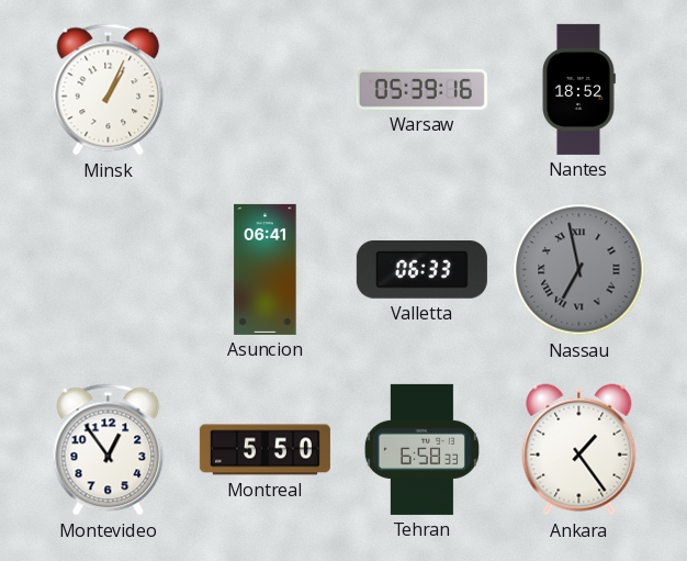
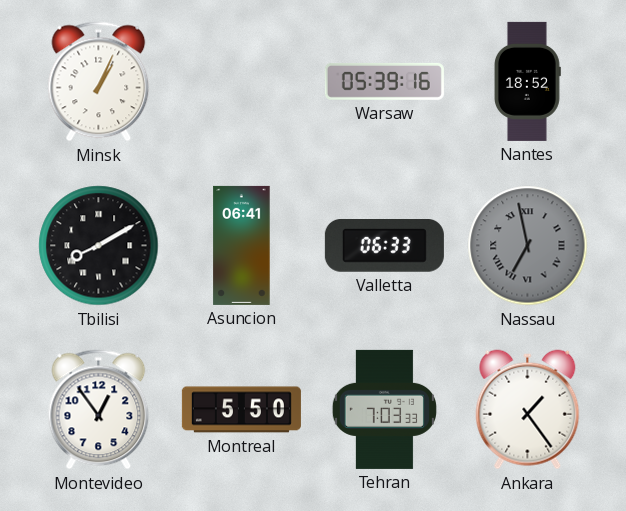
Tbilisi: none -> 8:10
Tehran: 6:58 -> 7:03
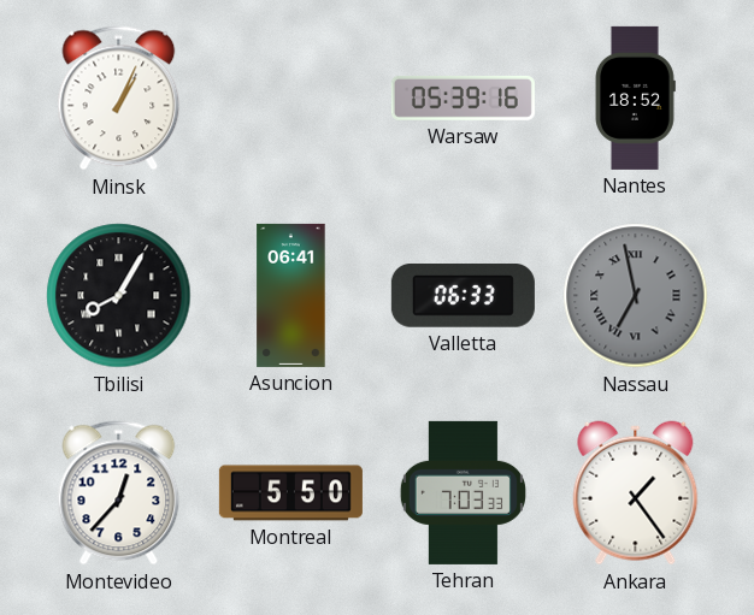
Tbilisi: 8:10 -> 8:05
Montevideo: 12:54 -> 12:37
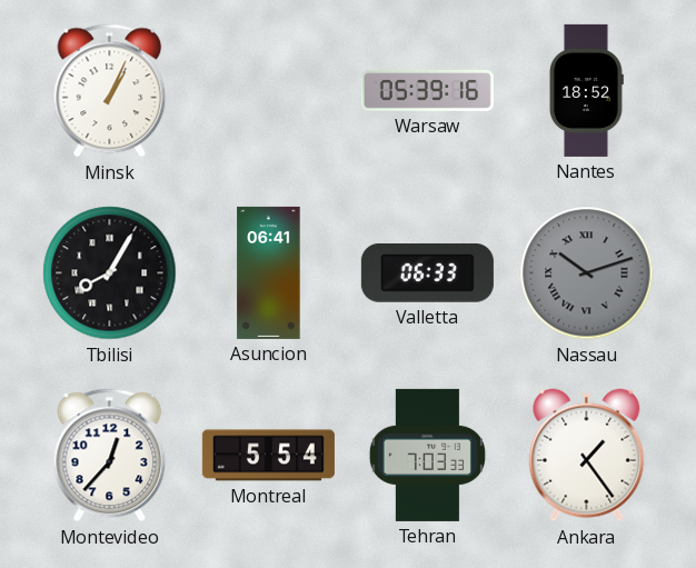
Nassau: 6:58 -> 10:12
Montreal: 5:50 -> 5:54
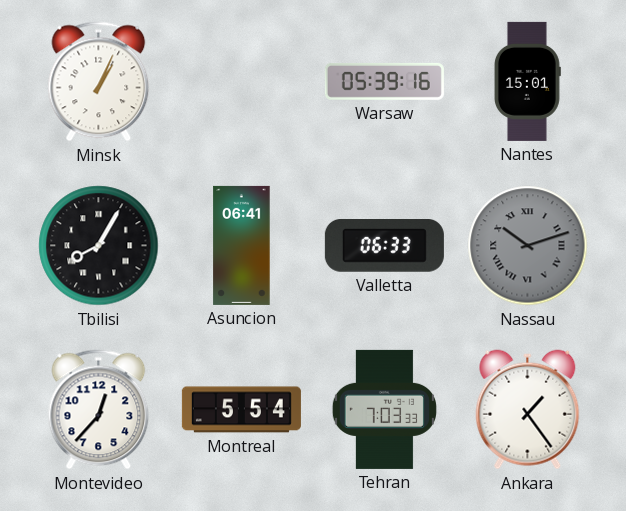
Nantes: 18:52 -> 15:01
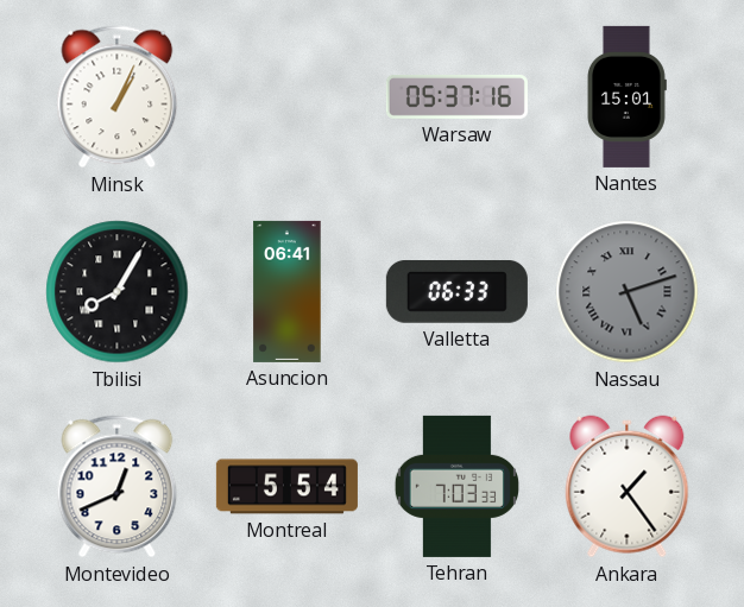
Warsaw: 05:39 -> 05:37
Nassau: 10:12 -> 5:12
Montevideo: 12:37 -> 12:41
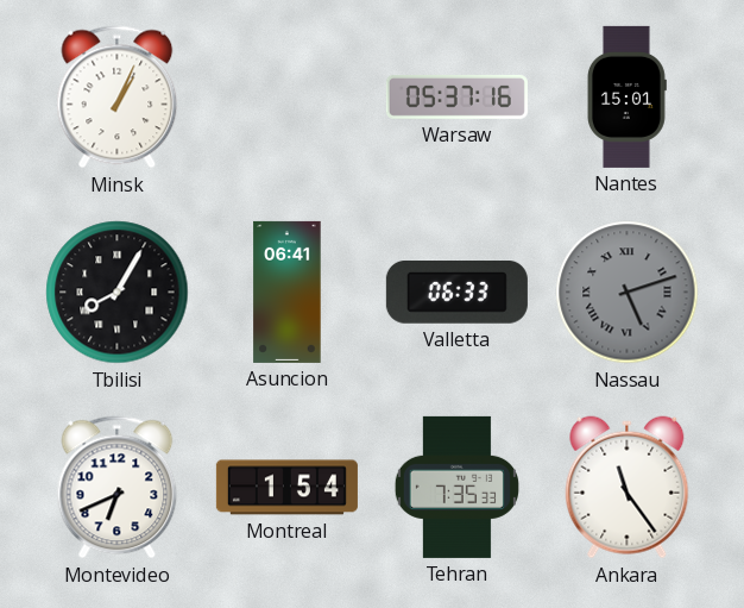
Montevideo: 12:41 -> 6:41
Montreal: 5:54 -> 1:54
Tehran: 7:03 -> 7:35
Ankara: 1:24 -> 11:24
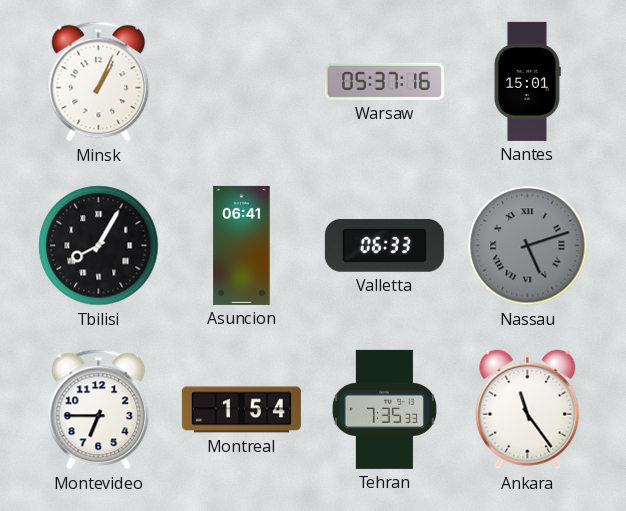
Montevideo: 6:41 -> 6:45
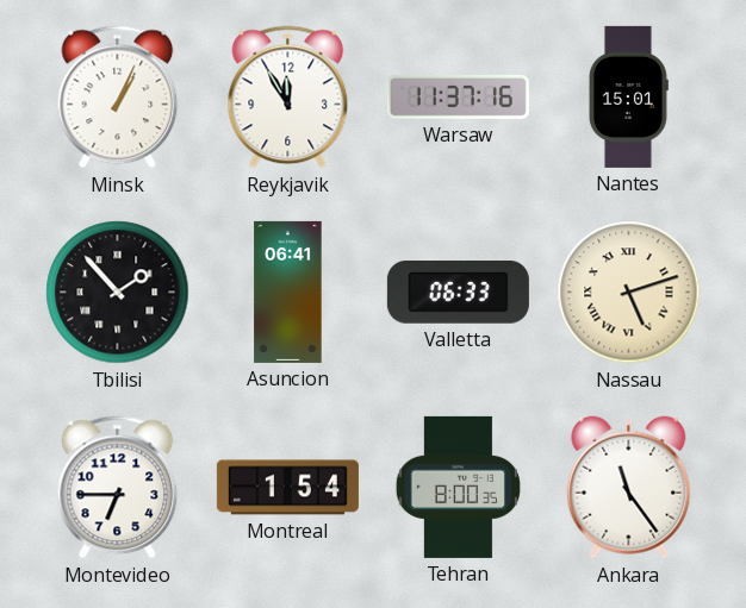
Reykjavik: none -> 11:55
Warsaw: 05:37 -> 11:37
Tbilisi: 8:05 -> 1:53
Nassau dial: grey -> cream
Tehran: 7:35 -> 8:00
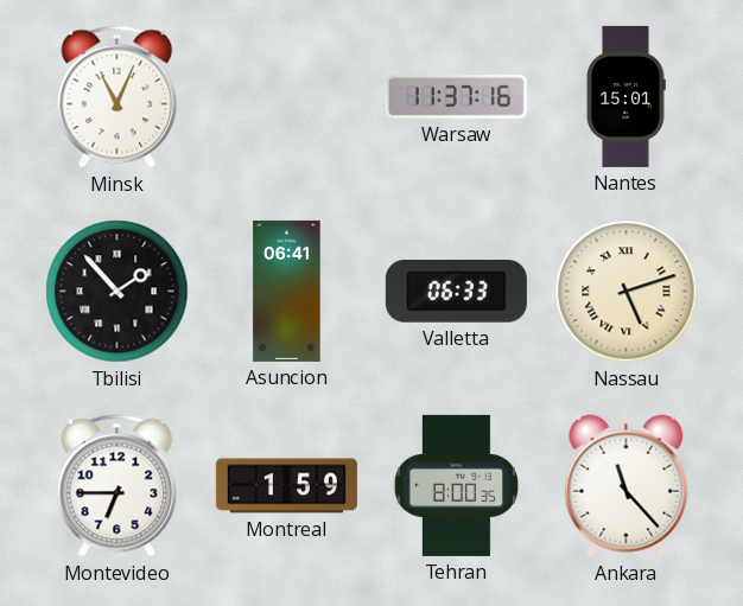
Minsk: 1:04 -> 11:04
Reykjavik: 11:55 -> none
Montreal: 1:54 -> 1:59
Ankara: 11:24 -> 11:23
